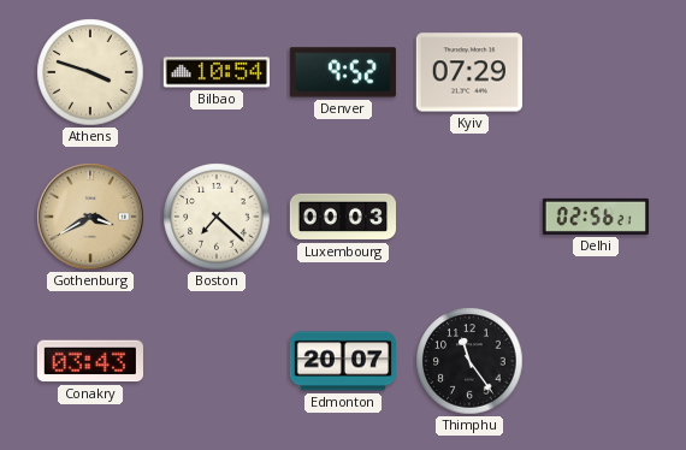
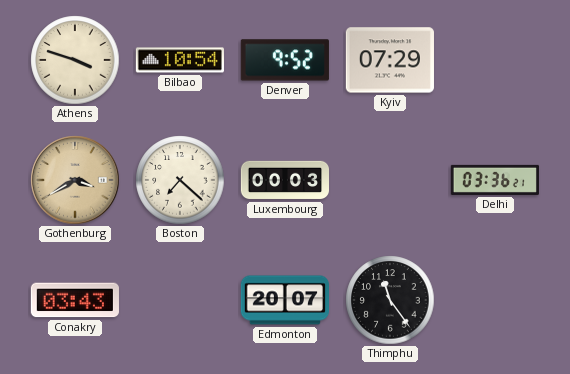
Delhi: 02:56 -> 03:36
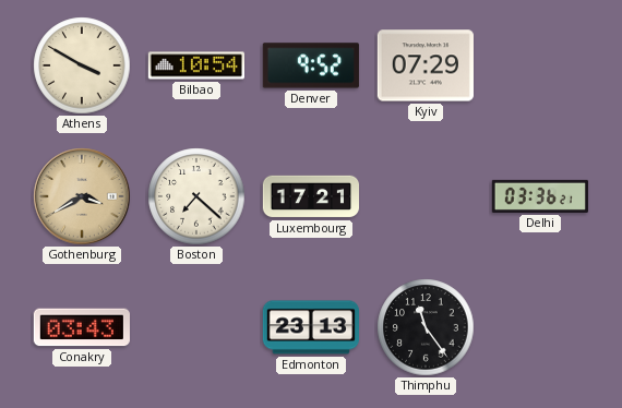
Athens: 3:48 -> 3:50
Luxembourg: 00:03 -> 17:21
Edmonton: 20:07 -> 23:13
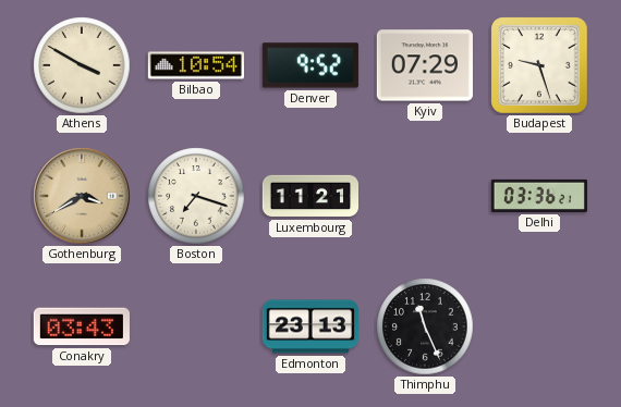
Budapest: none -> 9:27
Boston: 7:22 -> 7:18
Luxembourg: 17:21 -> 11:21
Thimphu: 11:24 -> 11:26
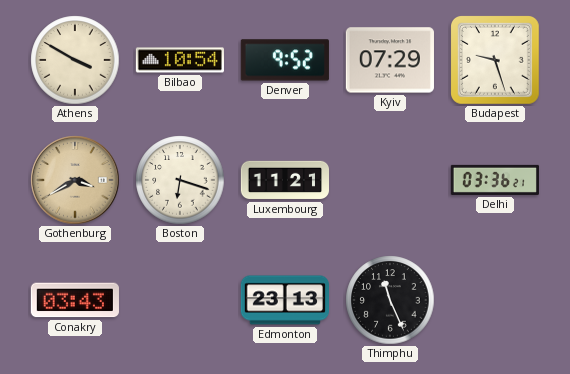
Boston: 7:18 -> 6:18
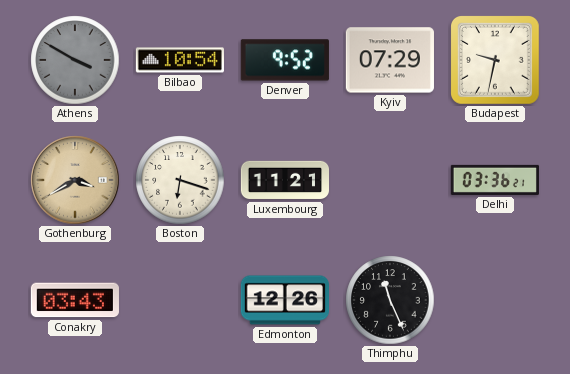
Athens dial: cream -> grey
Budapest: 9:27 -> 9:32
Edmonton: 23:13 -> 12:26
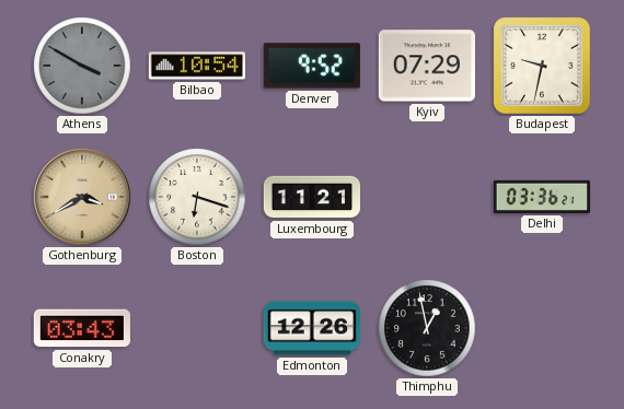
Thimphu: 11:26 -> 12:58
